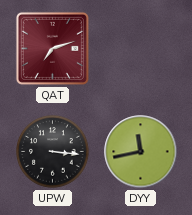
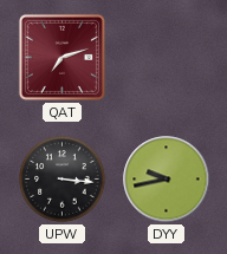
DYY: 11:43 -> 9:43
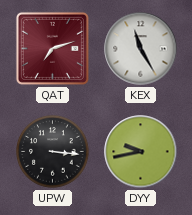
KEX: none -> 11:25
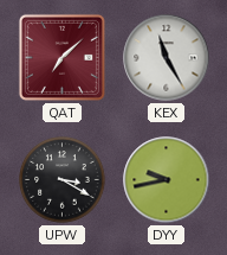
QAT: 7:12 -> 7:08
UPW: 3:16 -> 3:20
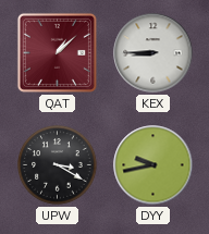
QAT: 7:08 -> 1:08
KEX: 11:25 -> 8:45
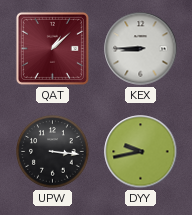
UPW: 3:20 -> 3:16
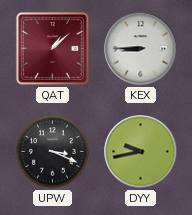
UPW: 3:16 -> 3:19
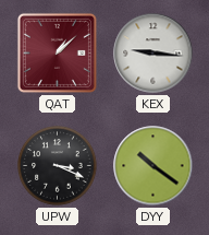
KEX: 8:45 -> 9:16
DYY: 9:43 -> 10:21
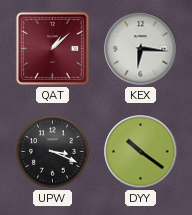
KEX: 9:16 -> 6:16
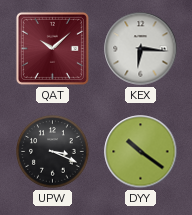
QAT: 1:08 -> 10:08
